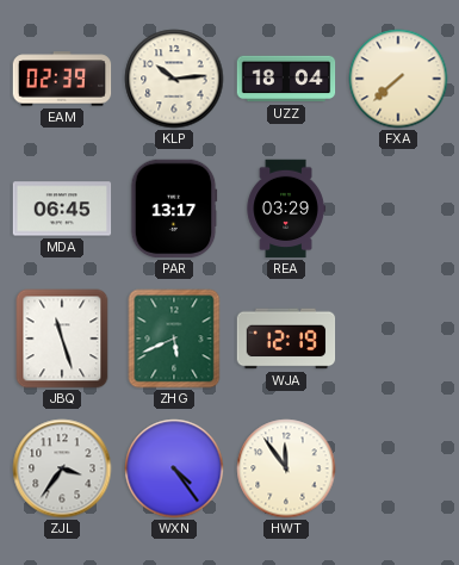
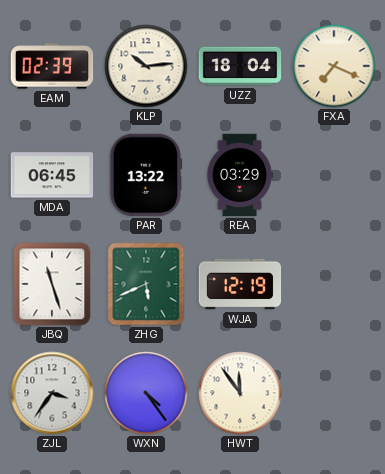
FXA: 7:38 -> 7:19
PAR: 13:17 -> 13:22
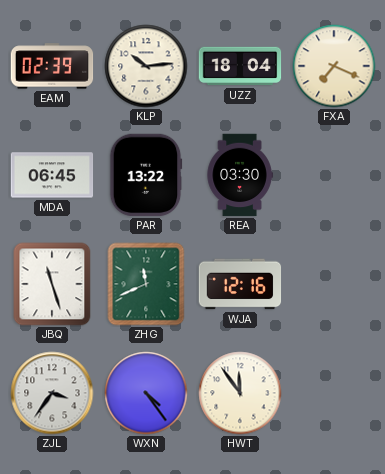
REA: 03:29 -> 03:30
ZHG: 5:41 -> 11:41
WJA: 12:19 -> 12:16
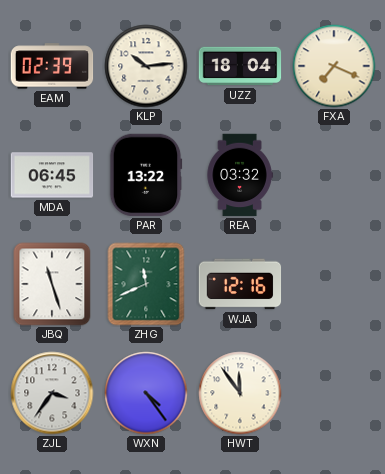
REA: 03:30 -> 03:32
